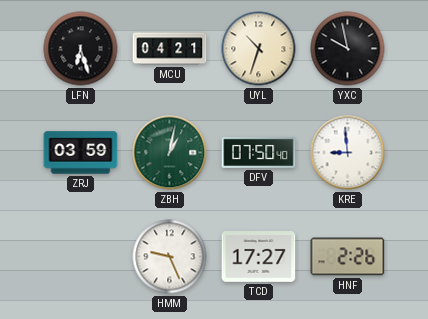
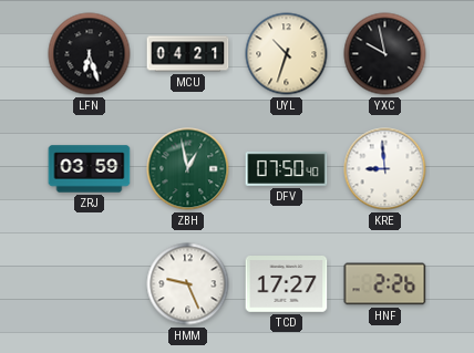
ZBH: 1:02 -> 12:58
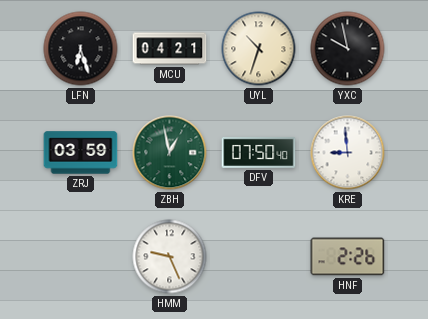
TCD: 17:27 -> none
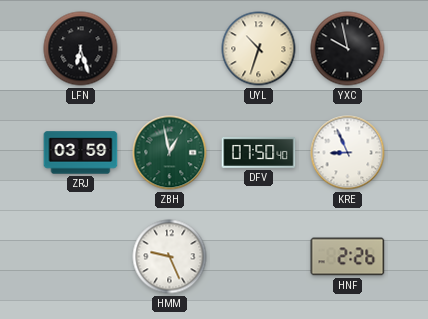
MCU: 04:21 -> none
KRE: 8:59 -> 8:56
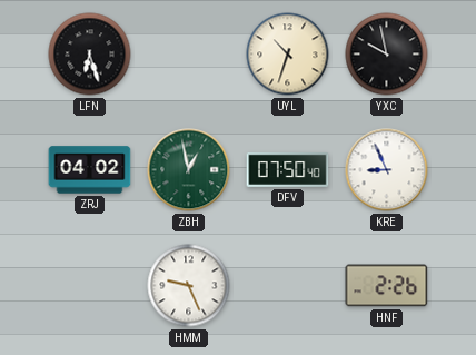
ZRJ: 03:59 -> 04:02
